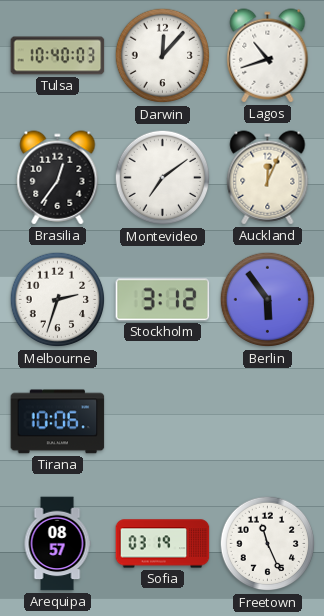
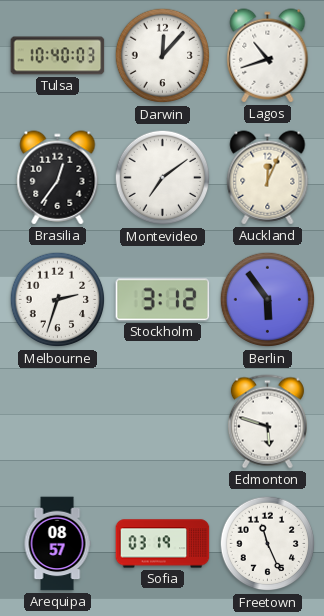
Tirana: 10:06 -> none
Edmonton: none -> 5:48
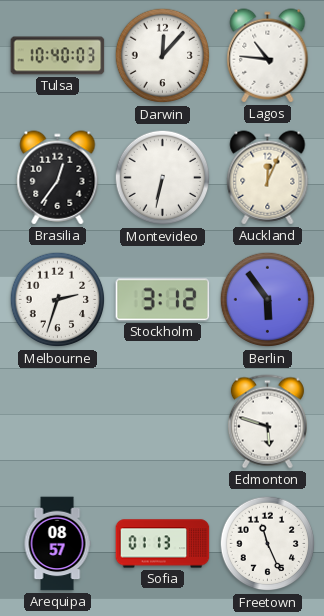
Lagos: 10:42 -> 10:46
Montevideo: 7:09 -> 6:32
Sofia: 03:19 -> 01:13
